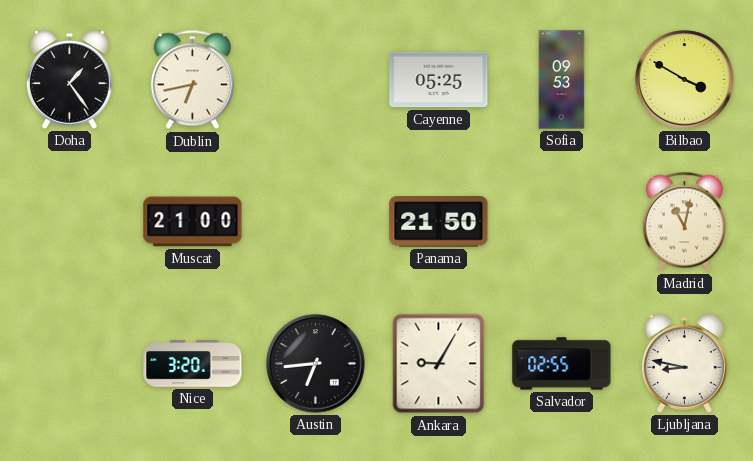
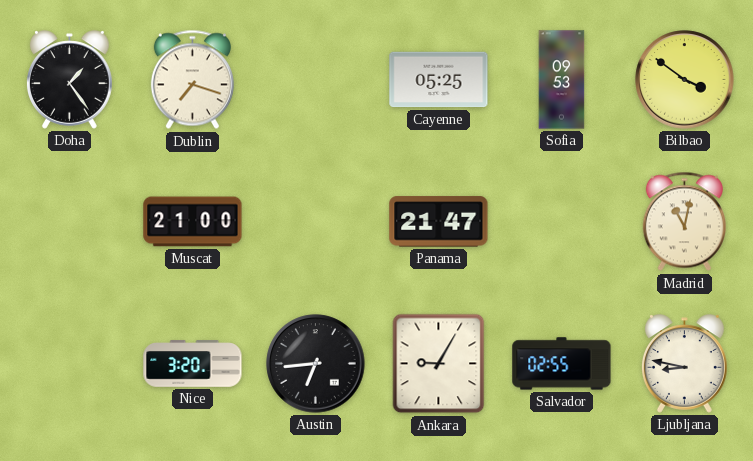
Dublin: 6:43 -> 7:18
Bilbao: 3:50 -> 3:51
Panama: 21:50 -> 21:47
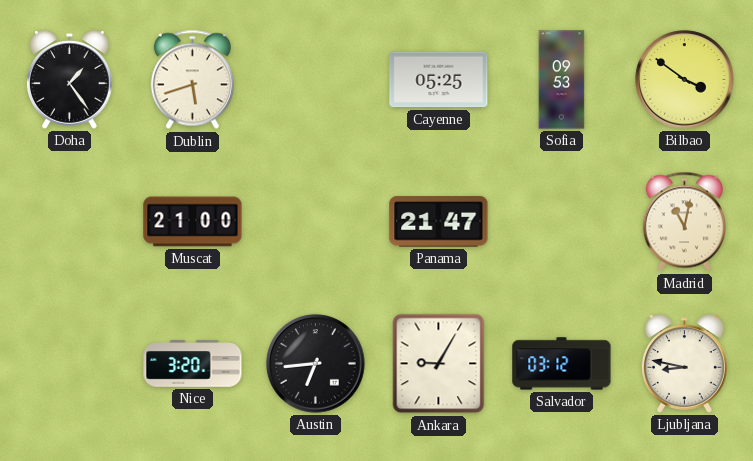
Dublin: 7:18 -> 5:42
Salvador: 02:55 -> 03:12
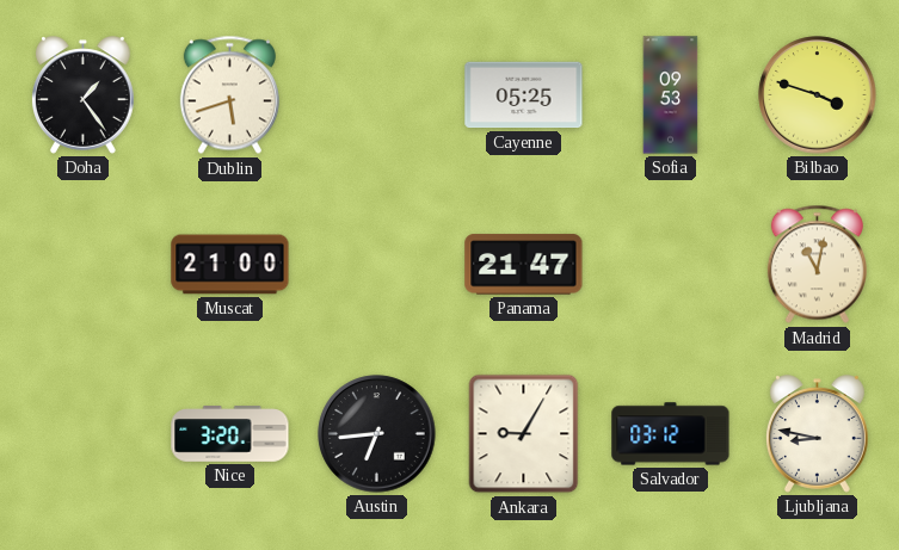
Bilbao: 3:51 -> 3:48
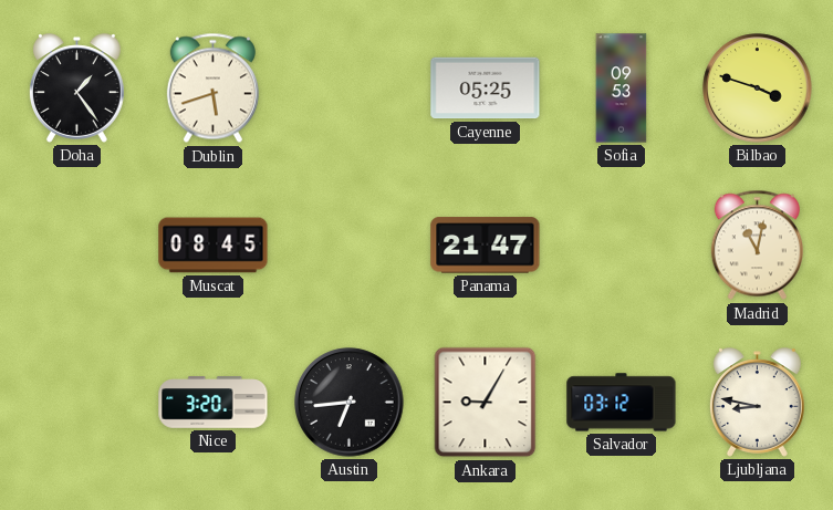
Muscat: 21:00 -> 08:45
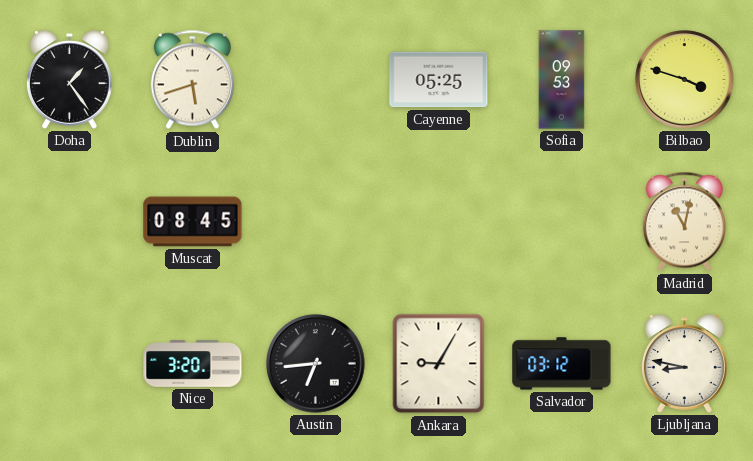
Panama: 21:47 -> none
